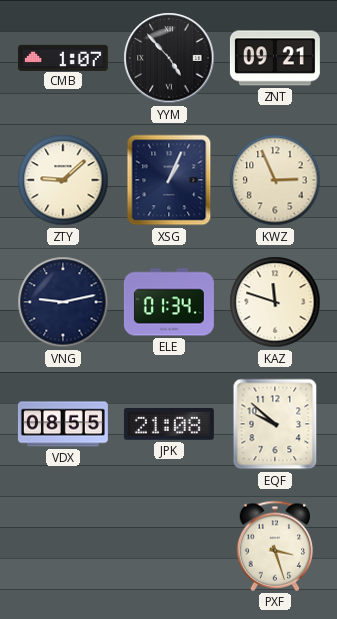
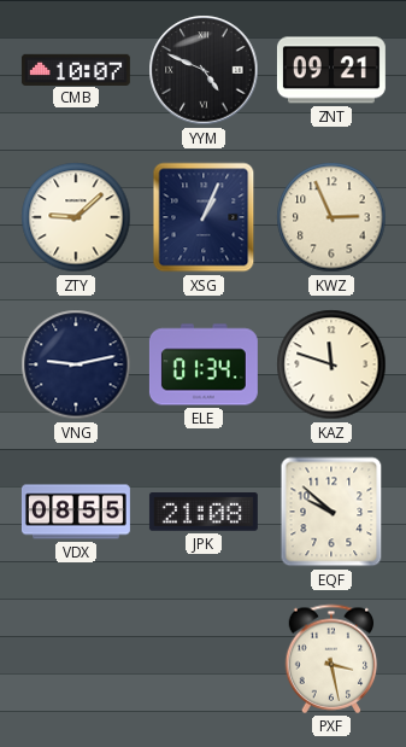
CMB: 1:07 -> 10:07
YYM: 4:53 -> 4:49
PXF: 3:27 -> 3:28
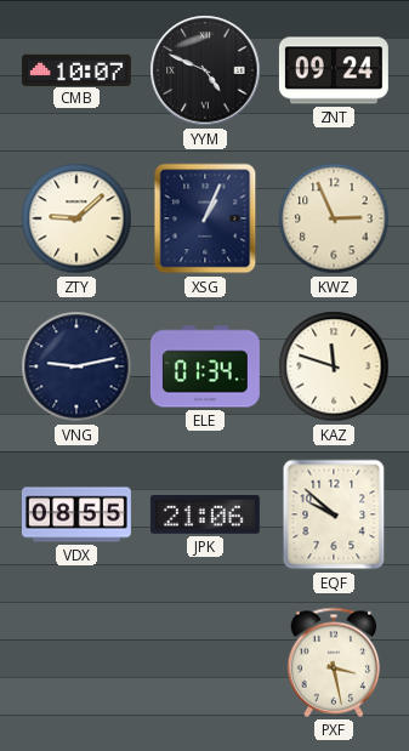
ZNT: 09:21 -> 09:24
JPK: 21:08 -> 21:06
